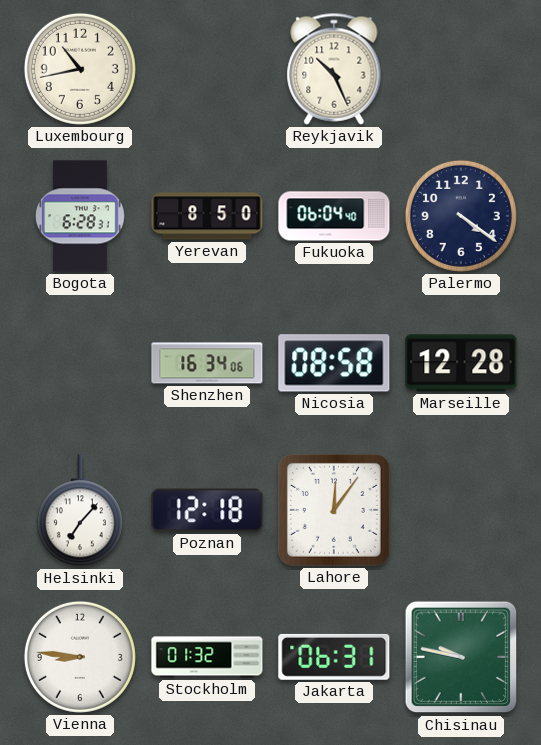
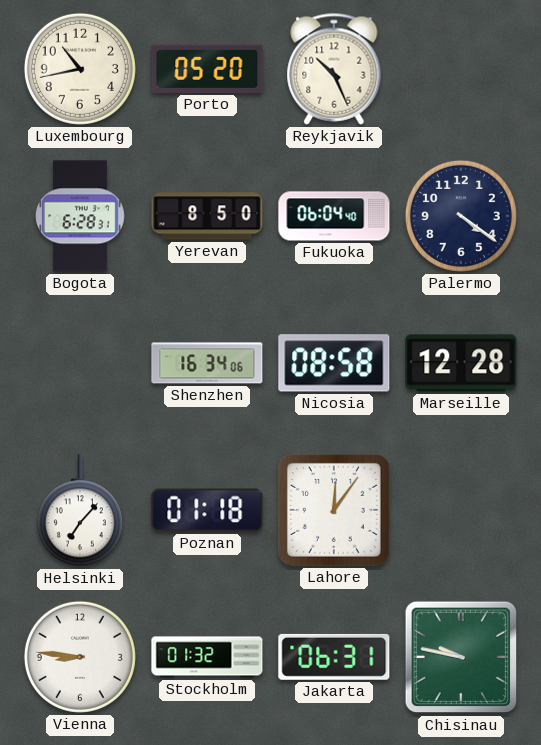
Porto: none -> 05:20
Poznan: 12:18 -> 01:18
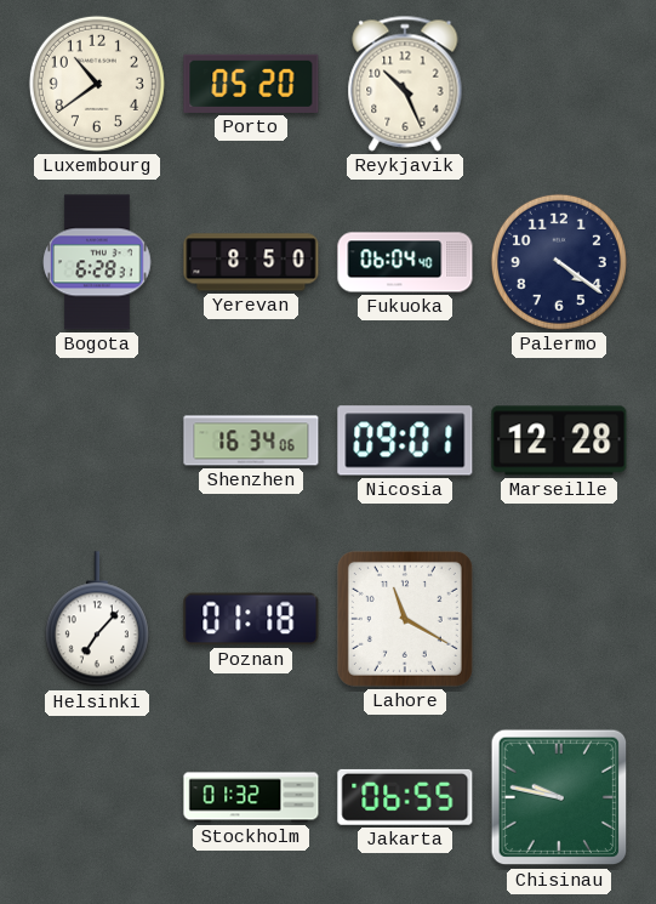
Luxembourg: 10:43 -> 10:39
Nicosia: 08:58 -> 09:01
Lahore: 12:06 -> 11:20
Vienna: 8:46 -> none
Jakarta: 06:31 -> 06:55
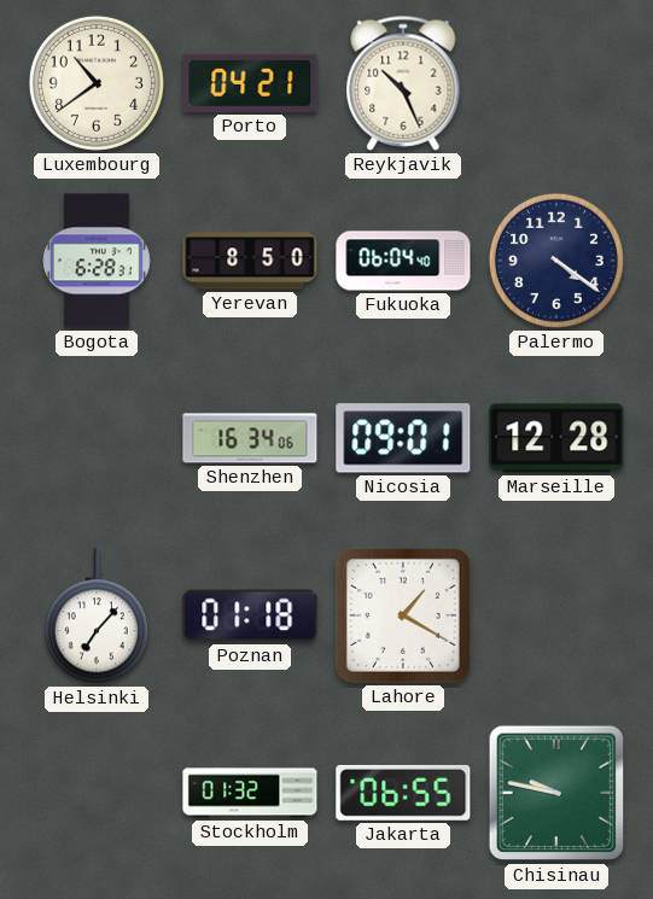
Porto: 05:20 -> 04:21
Lahore: 11:20 -> 1:20
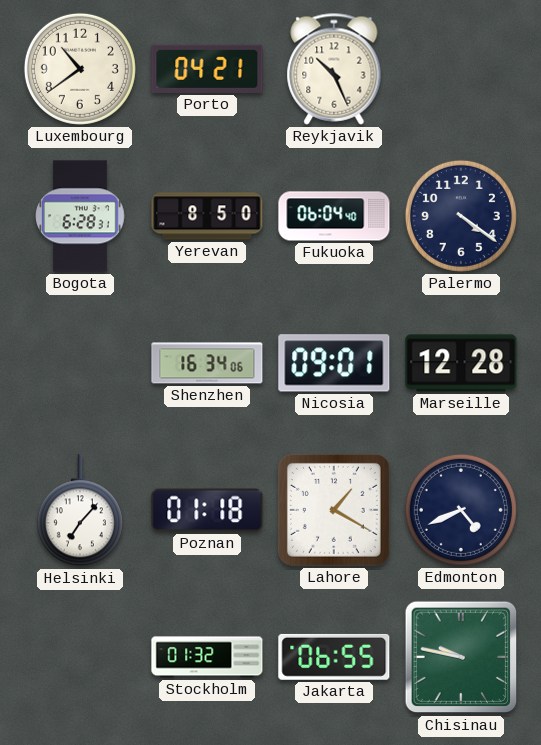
Edmonton: none -> 4:41
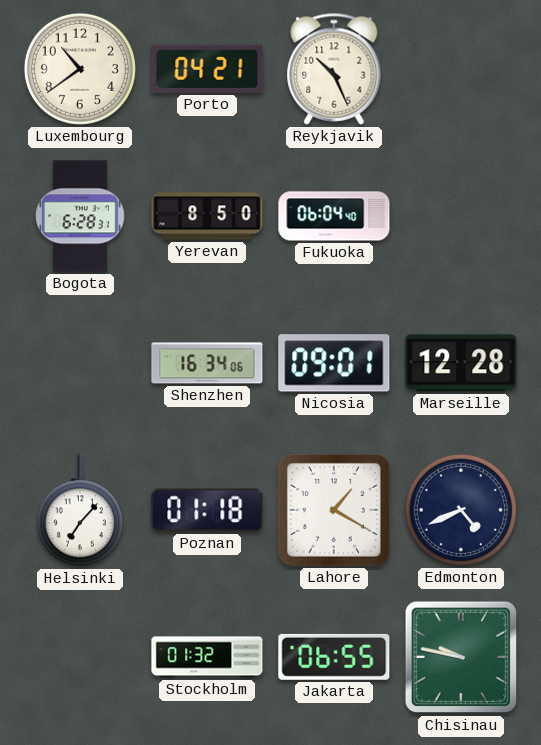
Palermo: 4:21 -> none
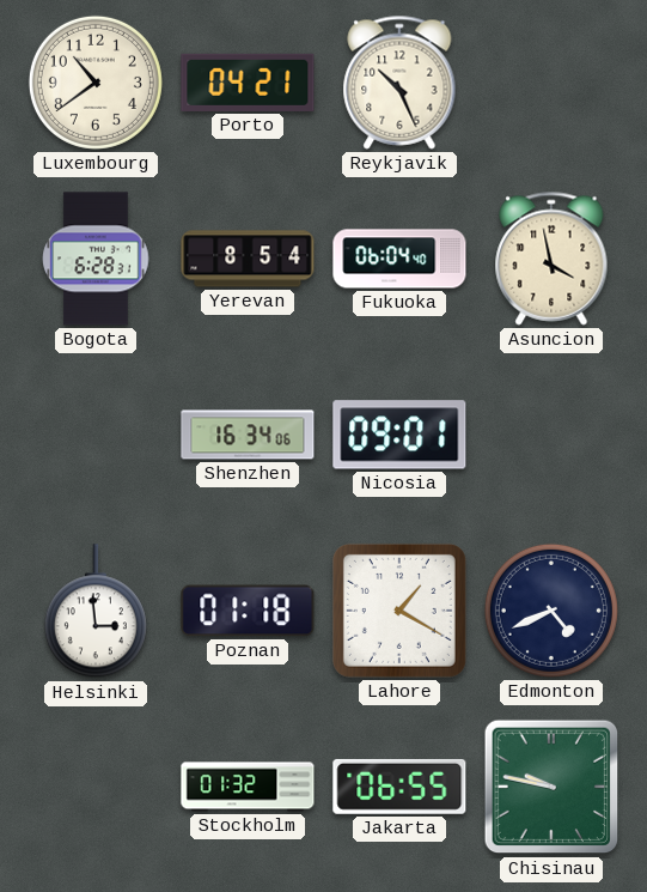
Yerevan: 8:50 -> 8:54
Asuncion: none -> 3:58
Marseille: 12:28 -> none
Helsinki: 7:07 -> 2:59
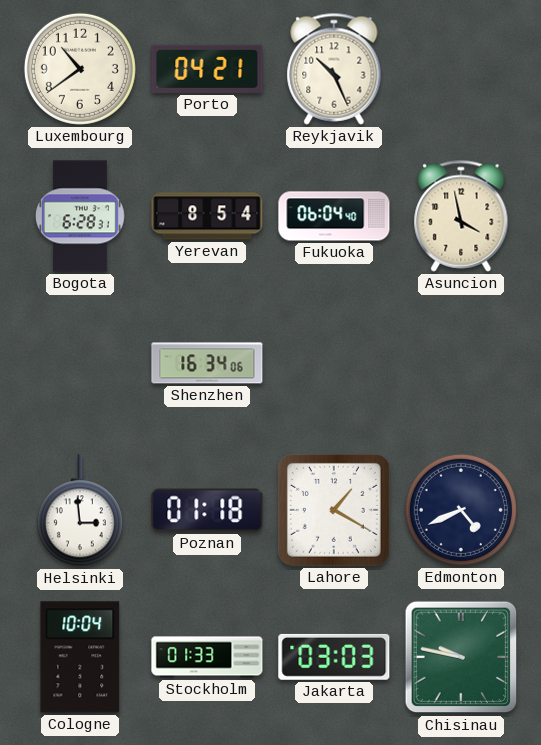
Nicosia: 09:01 -> none
Cologne: none -> 10:04
Stockholm: 01:32 -> 01:33
Jakarta: 06:55 -> 03:03
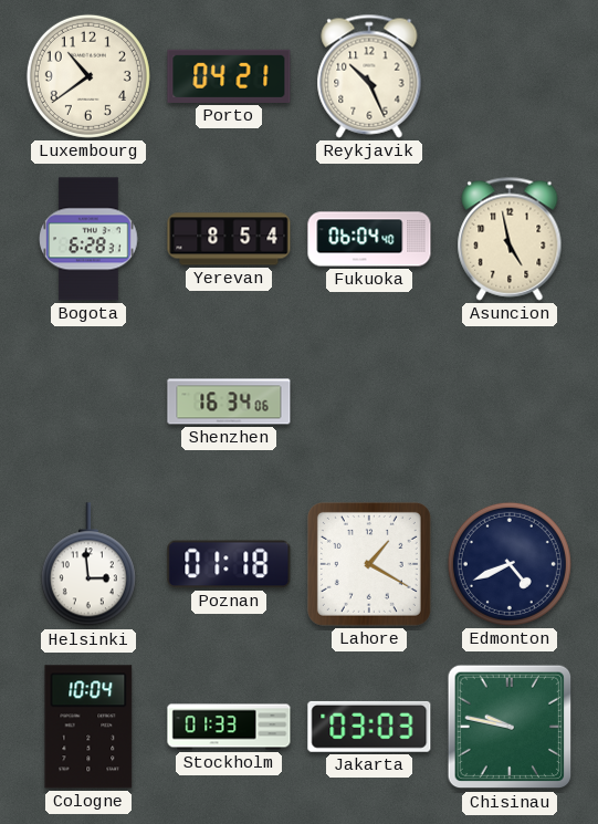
Asuncion: 3:58 -> 4:58
